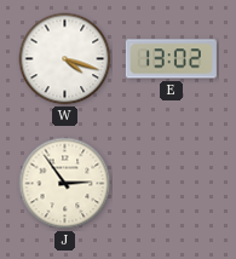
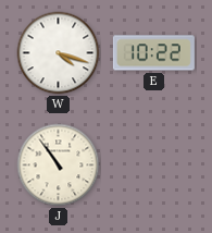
E: 13:02 -> 10:22
J: 2:54 -> 10:54
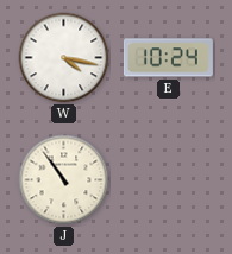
W: 4:18 -> 4:17
E: 10:22 -> 10:24
